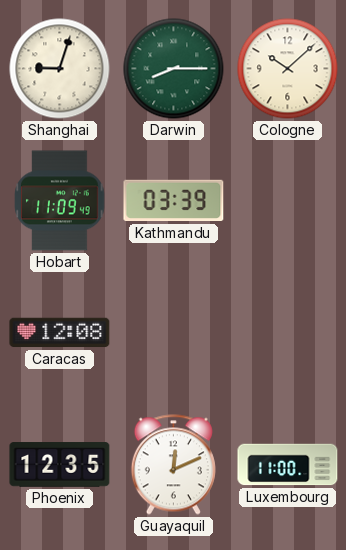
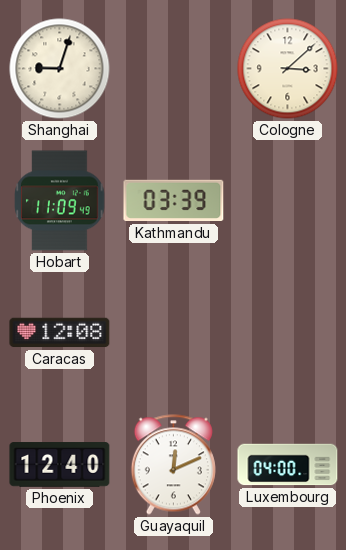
Darwin: 8:15 -> none
Cologne: 10:08 -> 3:08
Phoenix: 12:35 -> 12:40
Luxembourg: 11:00 -> 04:00
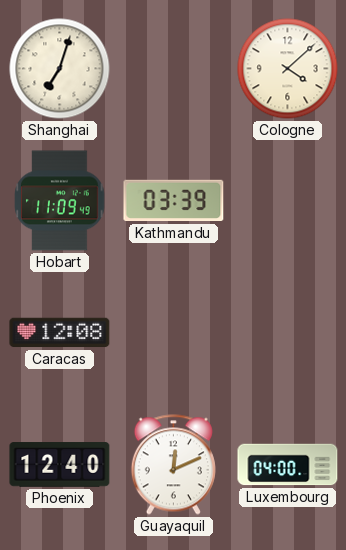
Shanghai: 9:03 -> 7:03
Cologne: 3:08 -> 4:08
